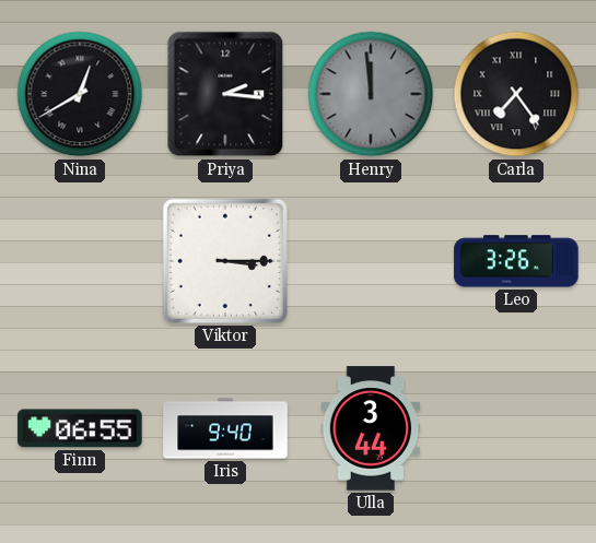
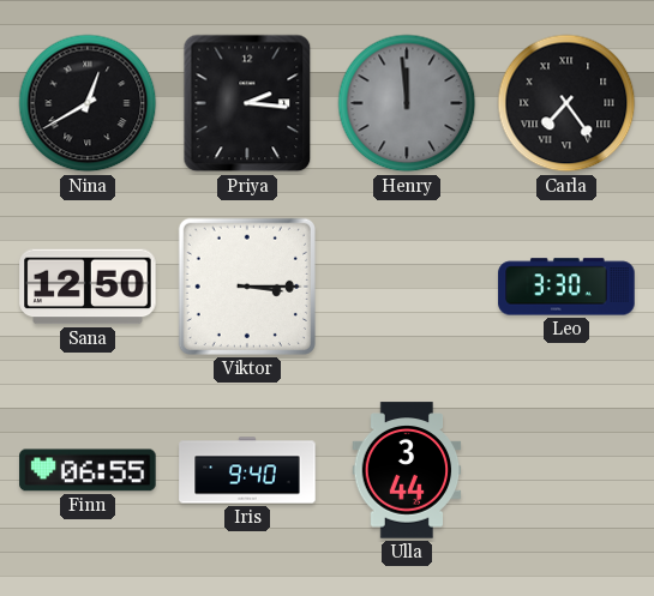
Sana: none -> 12:50
Leo: 3:26 -> 3:30
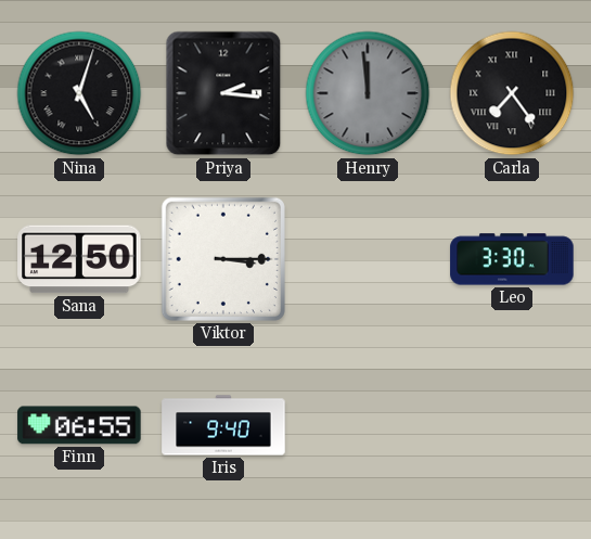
Nina: 12:40 -> 5:03
Ulla: 3:44 -> none
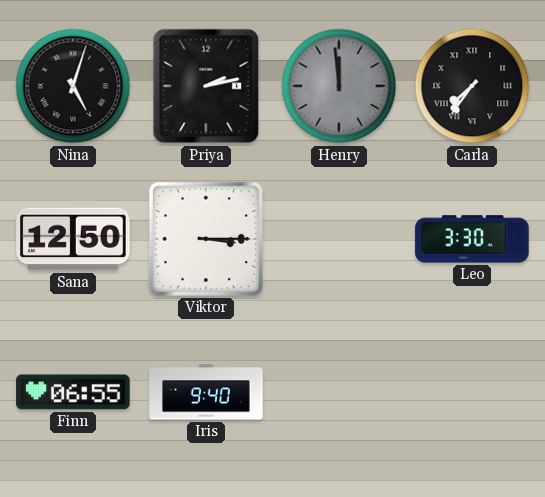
Priya: 2:16 -> 2:13
Carla: 7:24 -> 7:36
